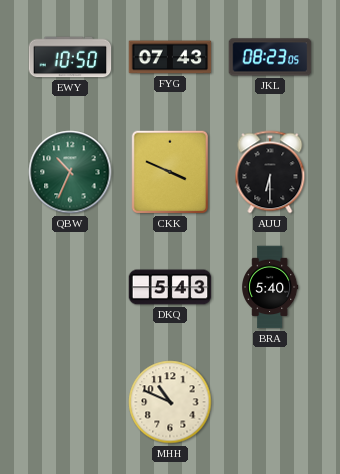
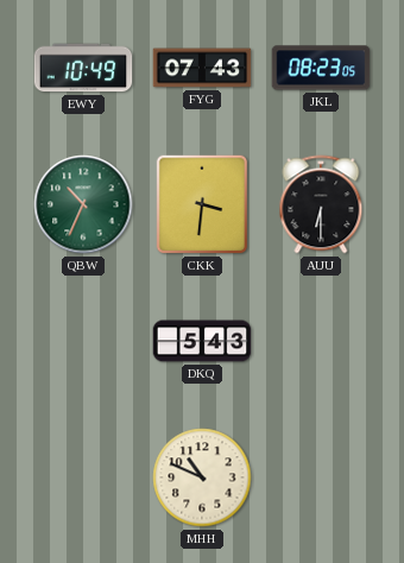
EWY: 10:50 -> 10:49
CKK: 3:49 -> 3:31
BRA: 5:40 -> none
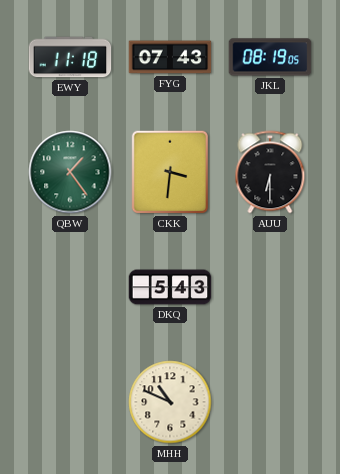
EWY: 10:49 -> 11:18
JKL: 08:23 -> 08:19
QBW: 10:34 -> 1:24
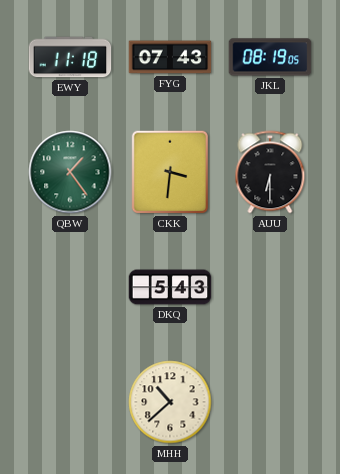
MHH: 10:49 -> 10:38
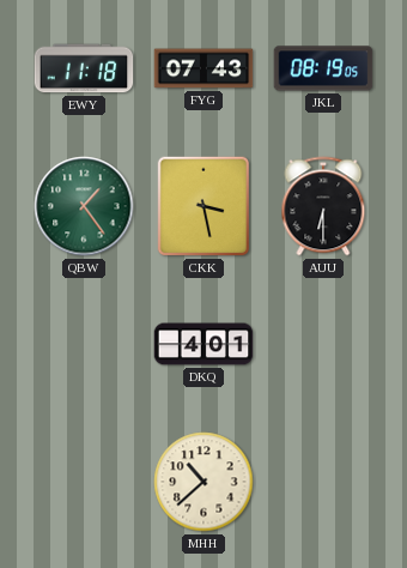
CKK: 3:31 -> 3:28
DKQ: 5:43 -> 4:01
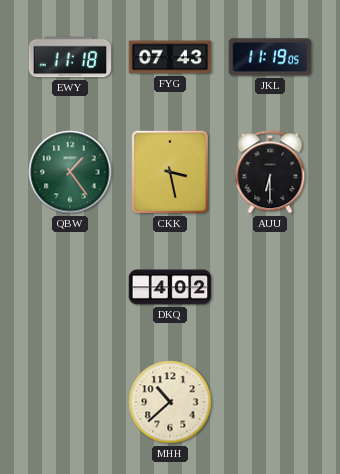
JKL: 08:19 -> 11:19
DKQ: 4:01 -> 4:02
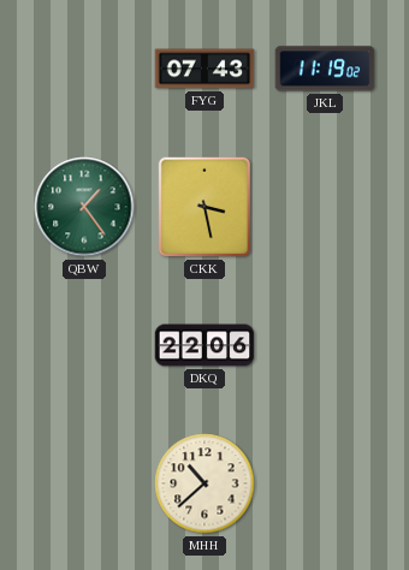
EWY: 11:18 -> none
JKL: 11:19:05 -> 11:19:02
AUU: 6:30 -> none
DKQ: 4:02 -> 22:06
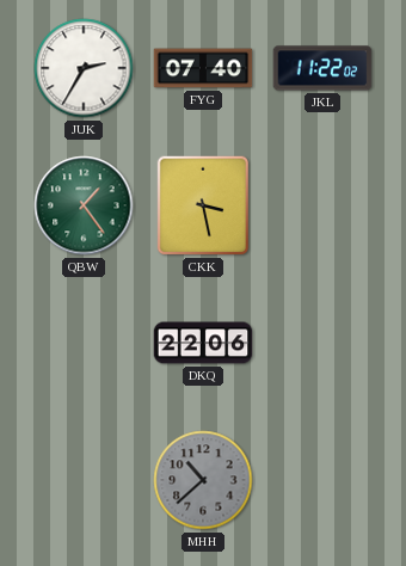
JUK: none -> 2:35
FYG: 07:43 -> 07:40
JKL: 11:19 -> 11:22
MHH dial: cream -> grey
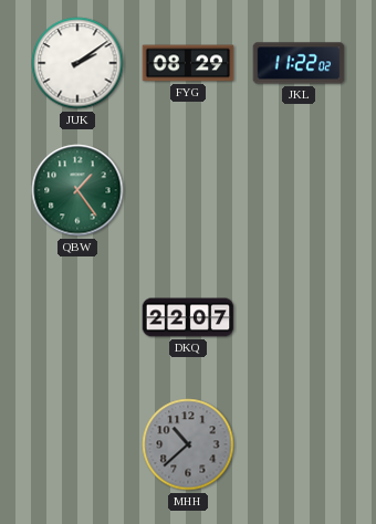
JUK: 2:35 -> 2:09
FYG: 07:40 -> 08:29
CKK: 3:28 -> none
DKQ: 22:06 -> 22:07
